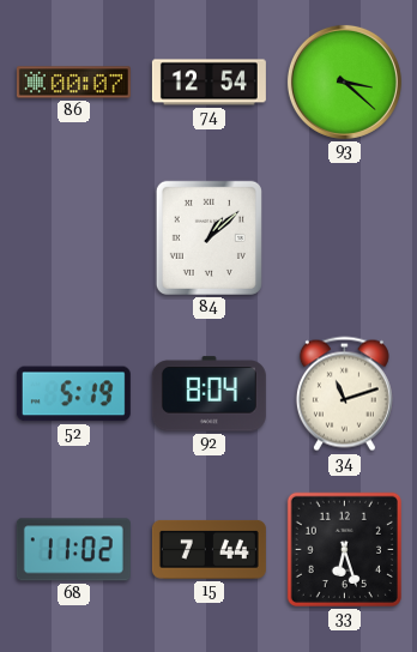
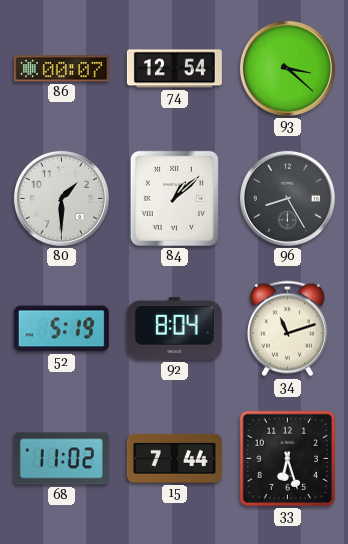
80: none -> 1:30
96: none -> 8:25
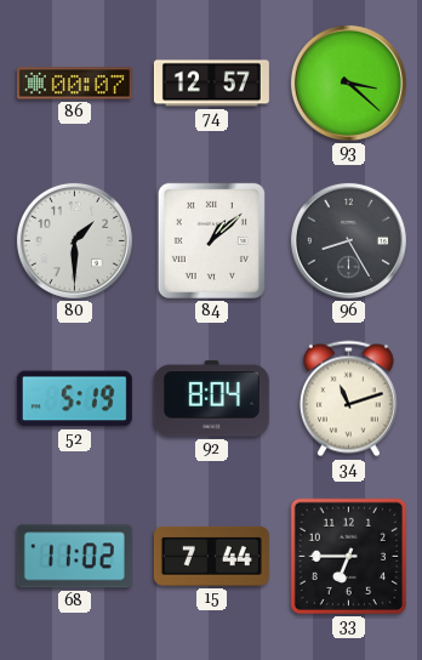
74: 12:54 -> 12:57
33: 6:27 -> 6:45
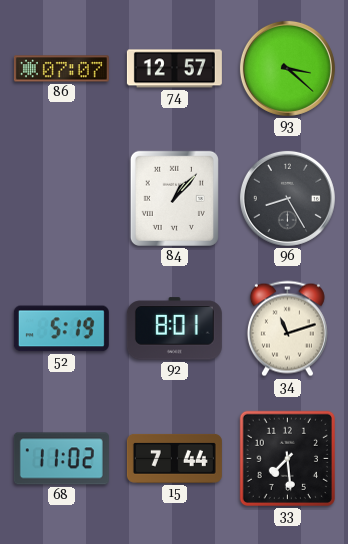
86: 00:07 -> 07:07
80: 1:30 -> none
84: 1:08 -> 1:07
92: 8:04 -> 8:01
33: 6:45 -> 7:29
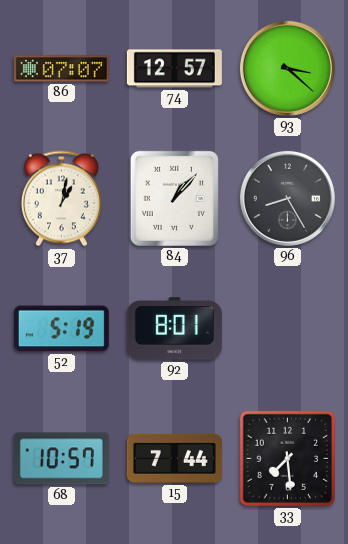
37: none -> 1:02
34: 11:12 -> none
68: 11:02 -> 10:57
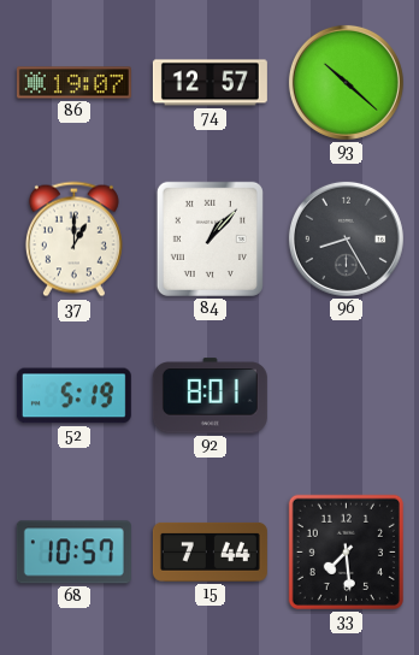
86: 07:07 -> 19:07
93: 3:22 -> 10:22
37: 1:02 -> 1:00
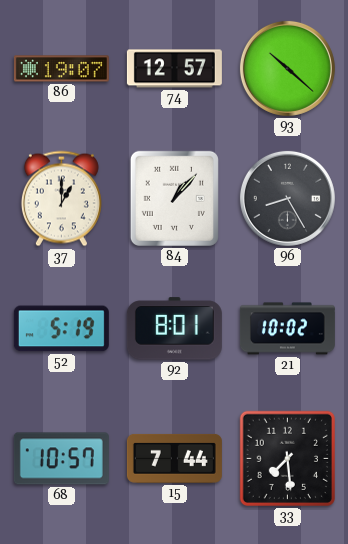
21: none -> 10:02
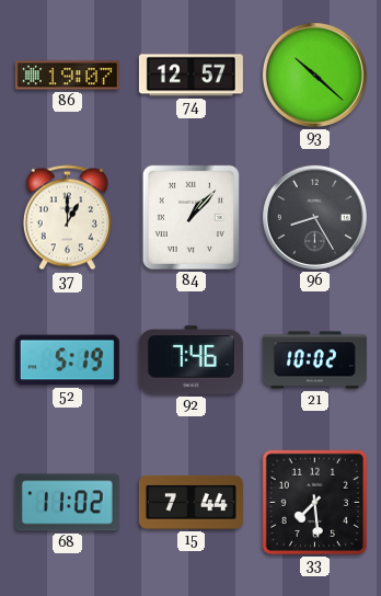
92: 8:01 -> 7:46
68: 10:57 -> 11:02
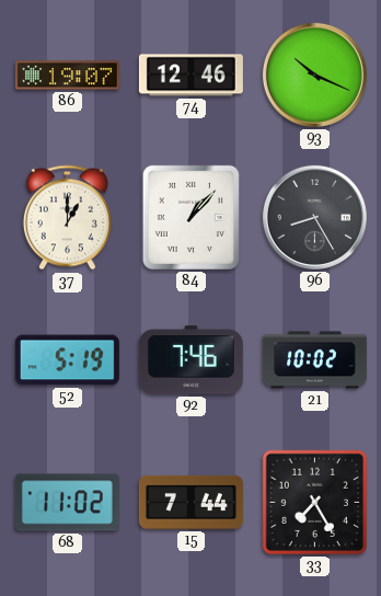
74: 12:57 -> 12:46
93: 10:22 -> 10:19
33: 7:29 -> 7:25
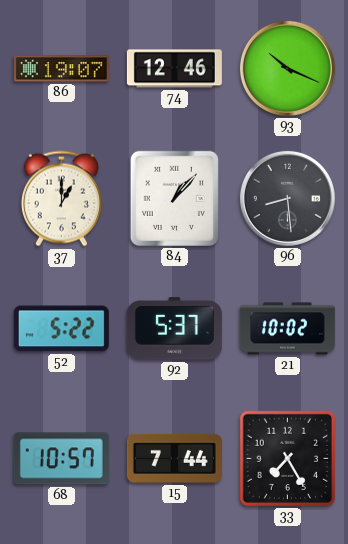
96: 8:25 -> 8:29
52: 5:19 -> 5:22
92: 7:46 -> 5:37
68: 11:02 -> 10:57
